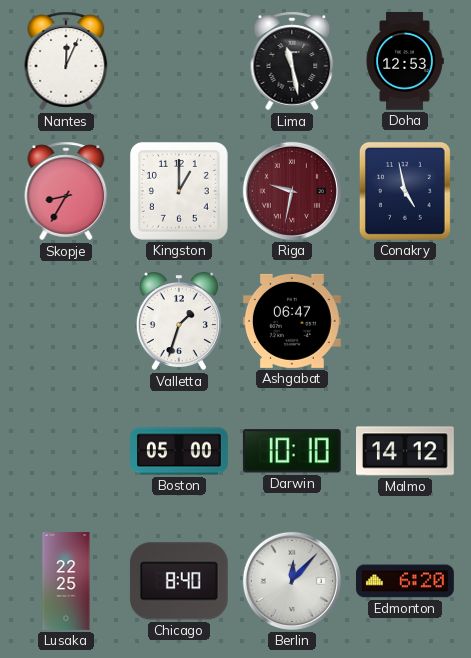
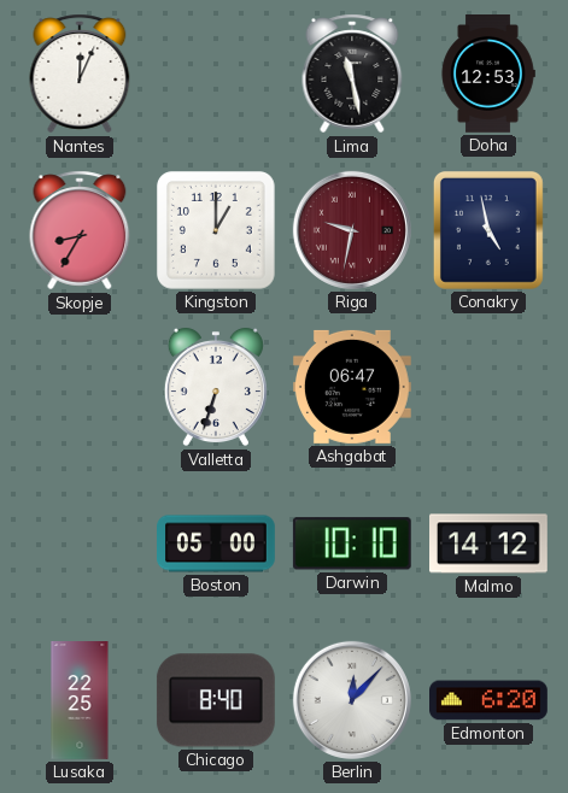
Valletta: 1:33 -> 6:33
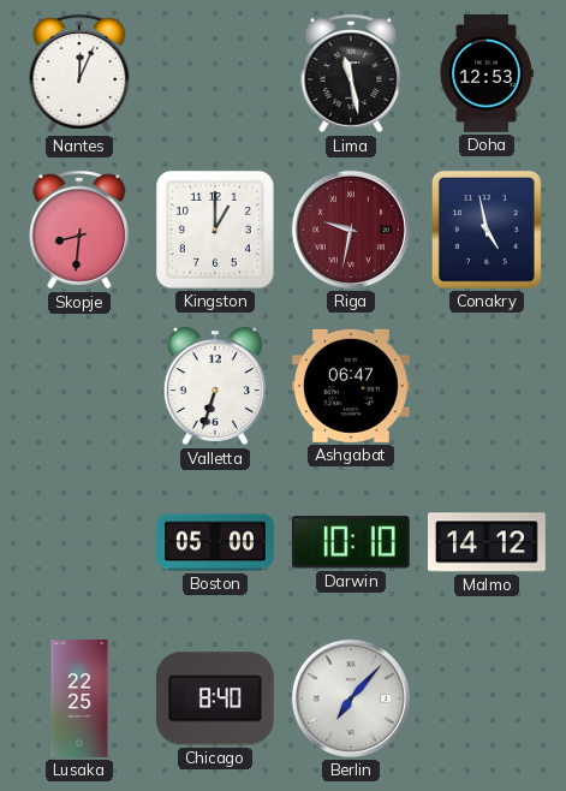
Skopje: 8:35 -> 8:31
Berlin: 12:07 -> 7:07
Edmonton: 6:20 -> none
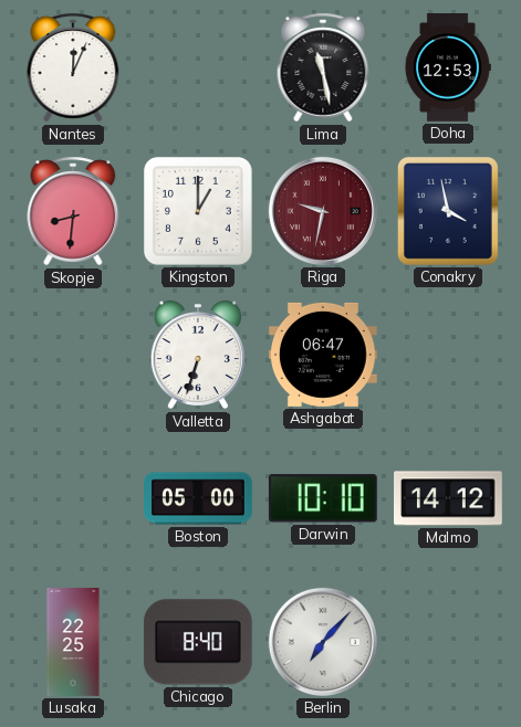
Conakry: 4:58 -> 3:58
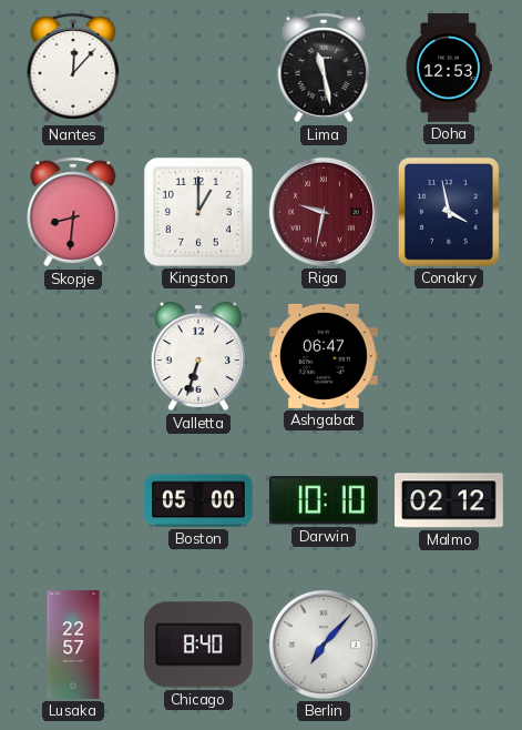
Nantes: 12:04 -> 12:07
Malmo: 14:12 -> 02:12
Lusaka: 22:25 -> 22:57
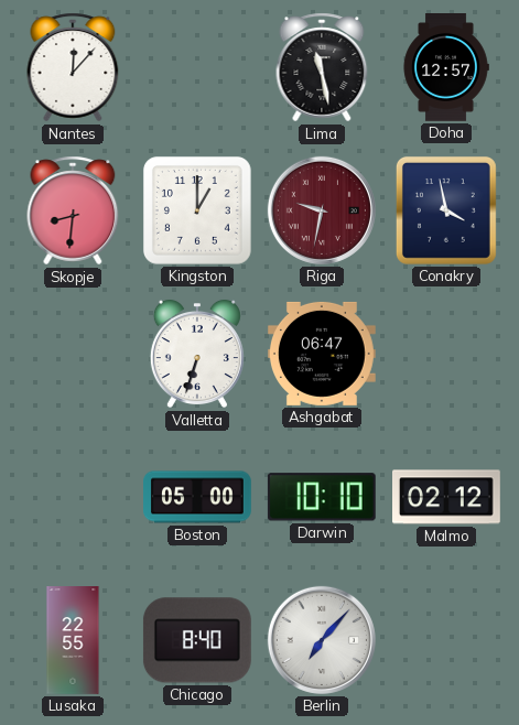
Doha: 12:53 -> 12:57
Lusaka: 22:57 -> 22:55
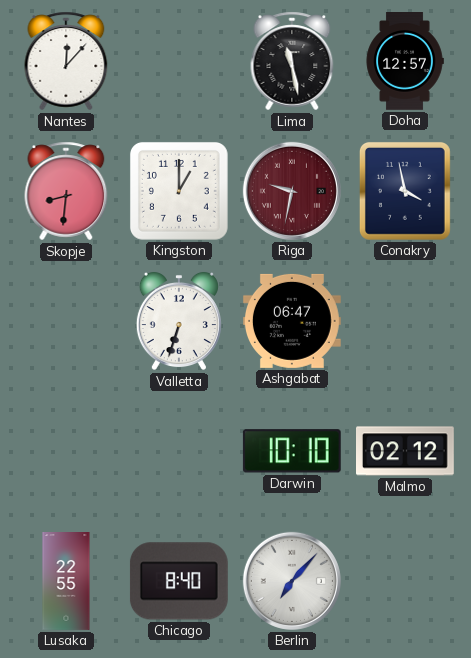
Boston: 05:00 -> none
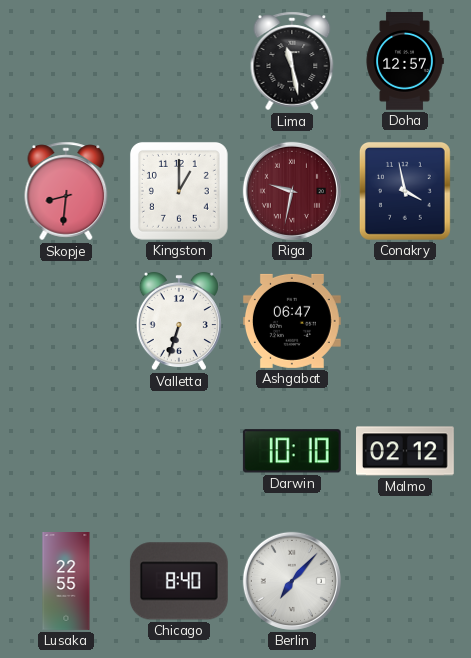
Nantes: 12:07 -> none
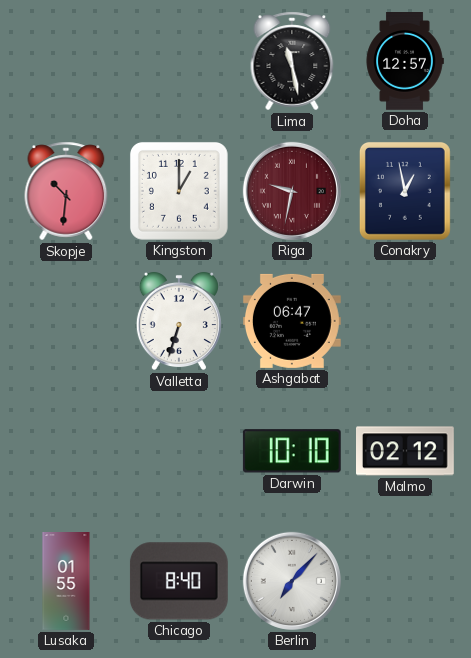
Skopje: 8:31 -> 10:31
Conakry: 3:58 -> 12:58
Lusaka: 22:55 -> 01:55
